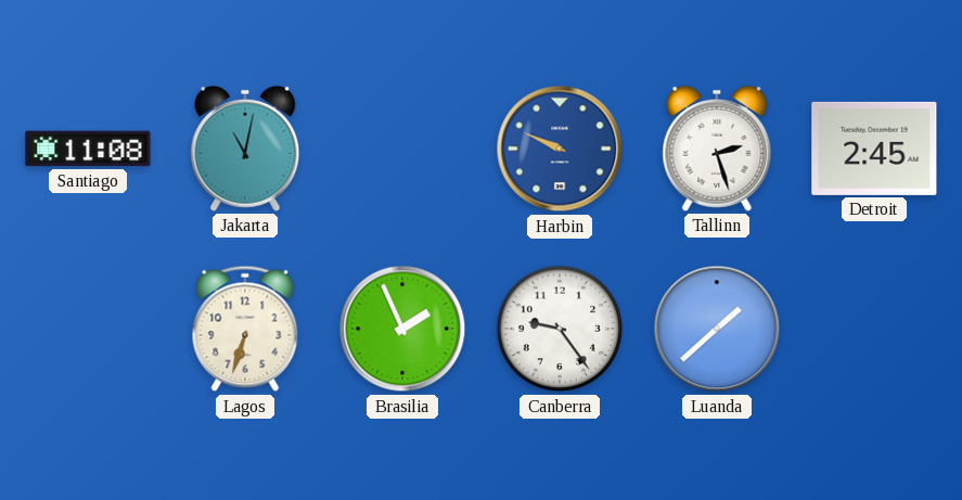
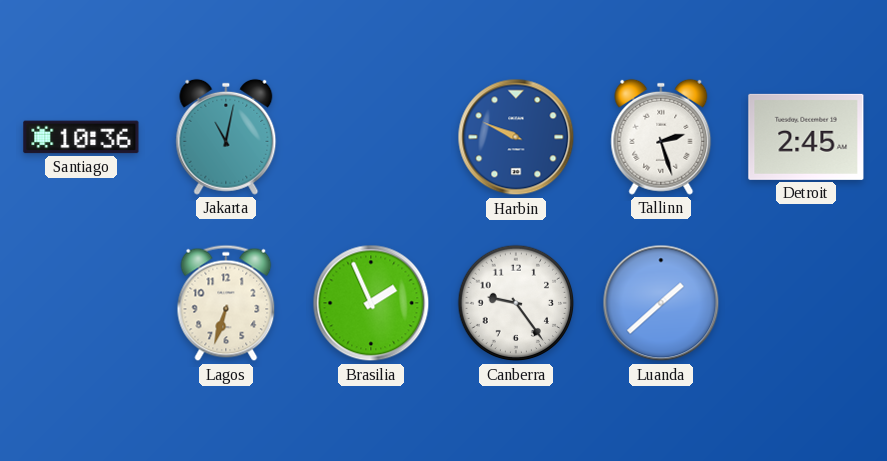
Santiago: 11:08 -> 10:36
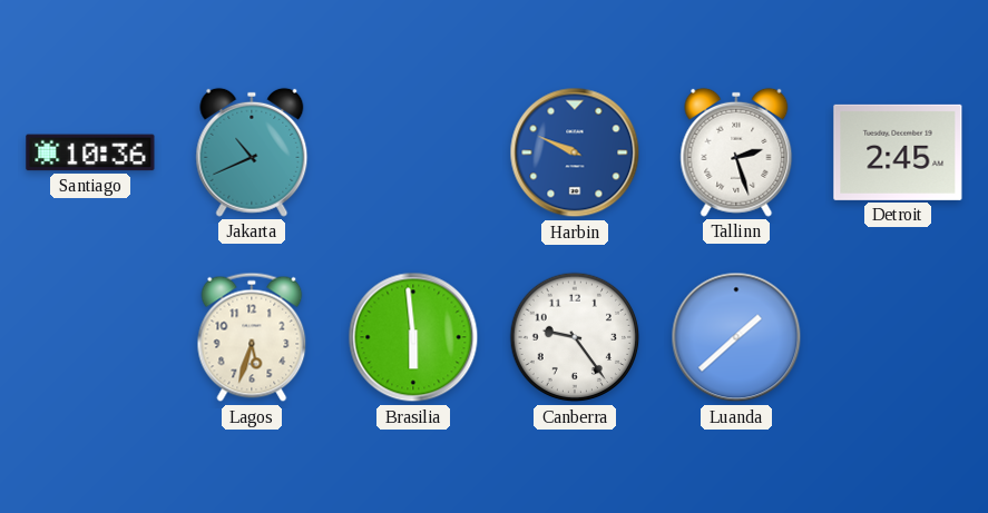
Jakarta: 11:02 -> 10:41
Lagos: 6:33 -> 5:33
Brasilia: 1:56 -> 5:59
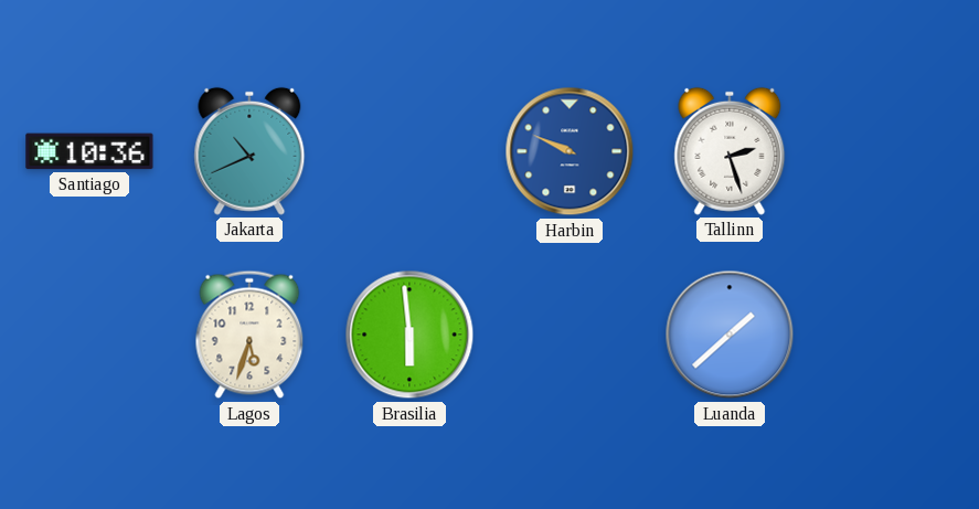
Detroit: 2:45 -> none
Canberra: 9:24 -> none
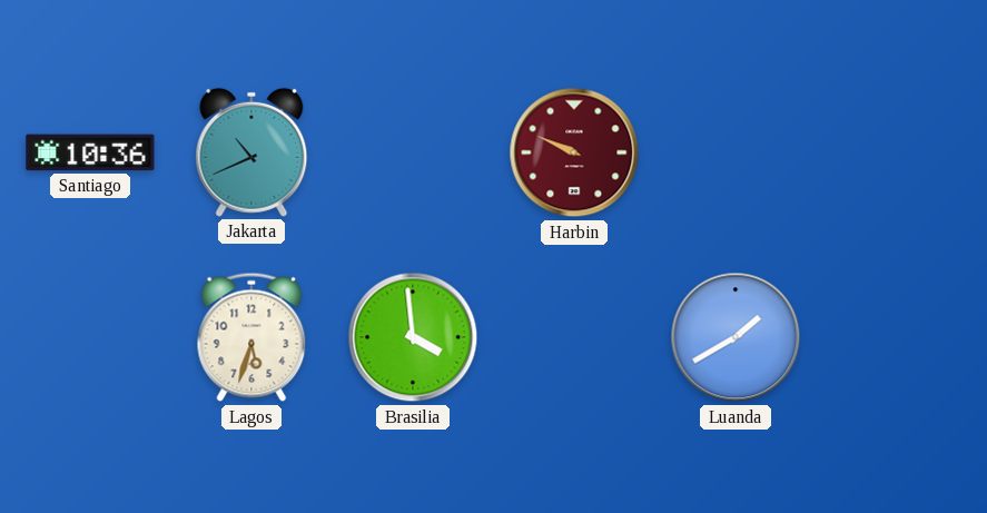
Harbin dial: blue -> burgundy
Tallinn: 2:27 -> none
Brasilia: 5:59 -> 3:59
Luanda: 1:38 -> 1:40
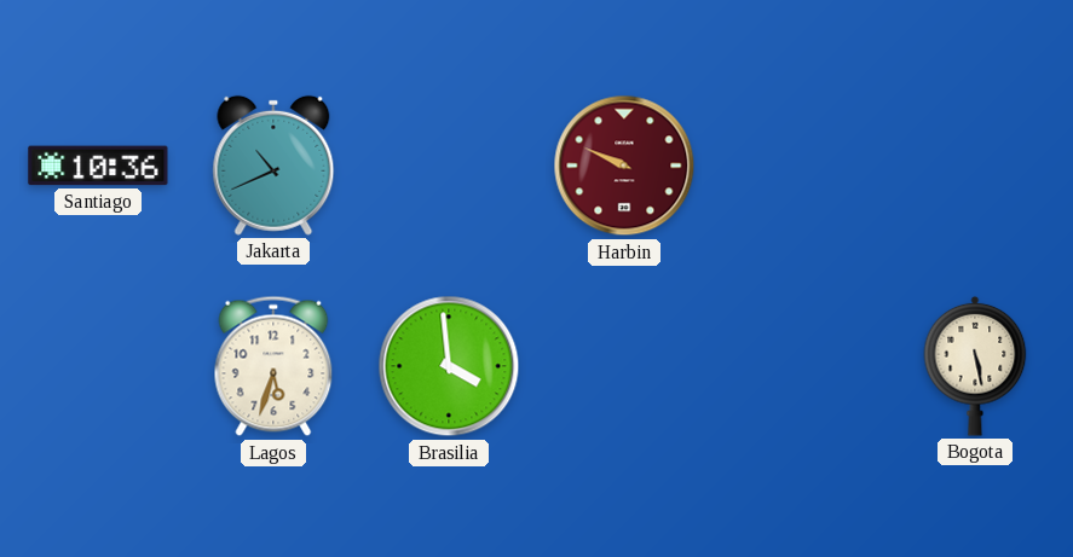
Luanda: 1:40 -> none
Bogota: none -> 5:28
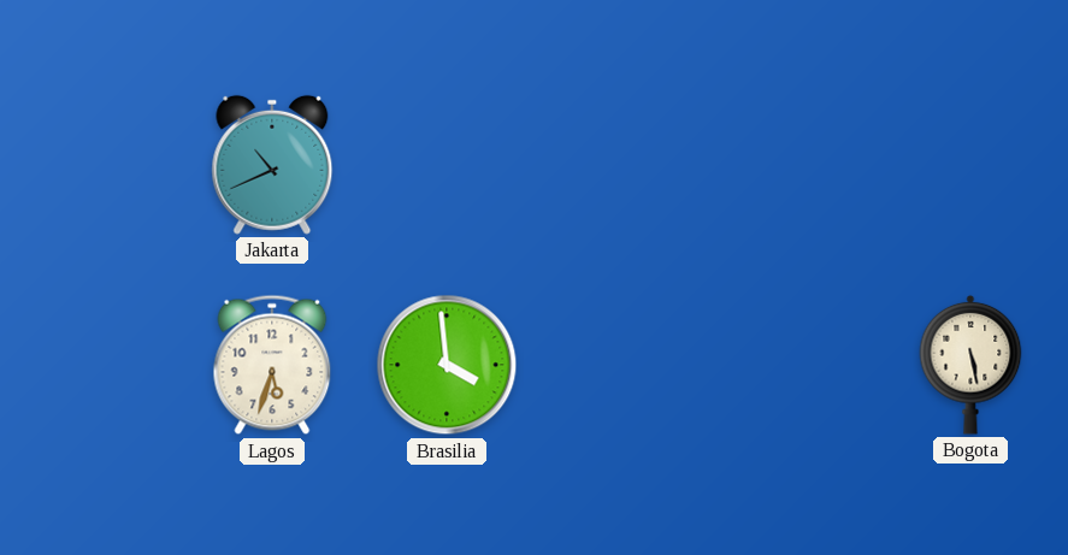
Santiago: 10:36 -> none
Harbin: 9:49 -> none
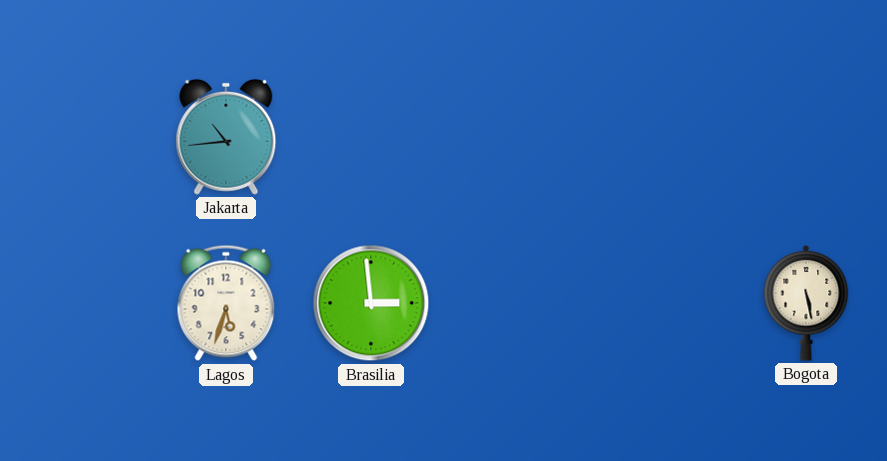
Jakarta: 10:41 -> 10:44
Brasilia: 3:59 -> 2:59
